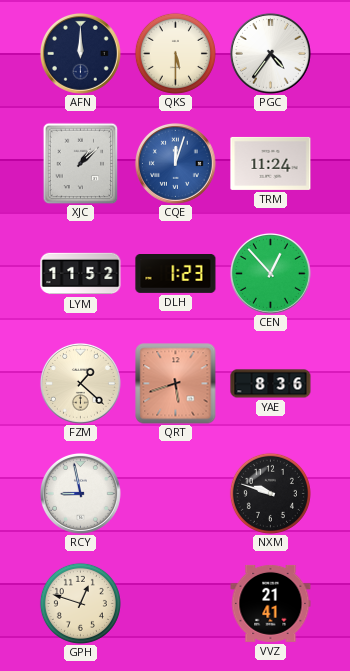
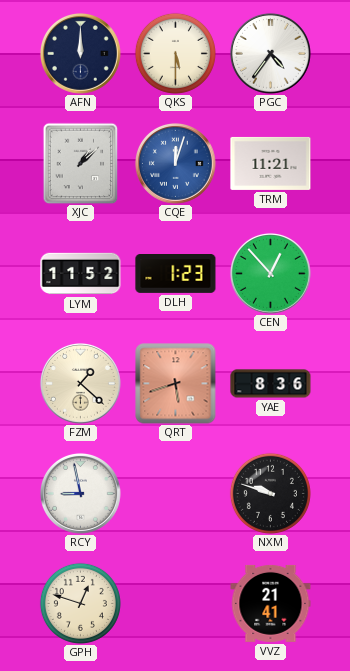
TRM: 11:24 -> 11:21
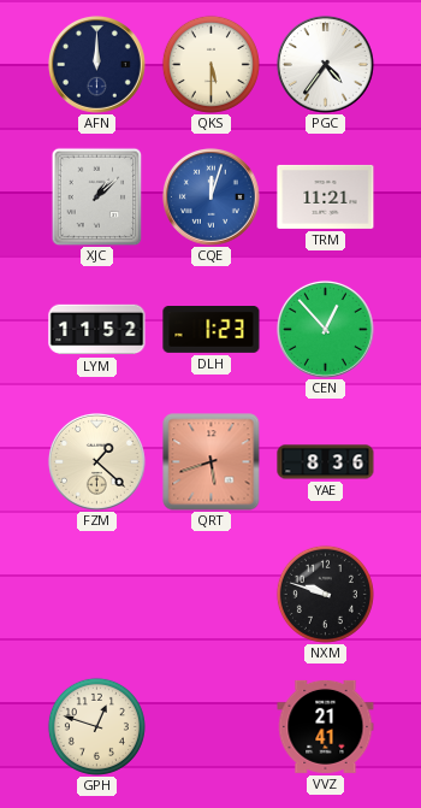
RCY: 8:58 -> none
